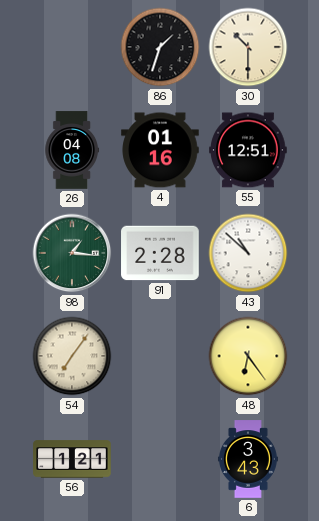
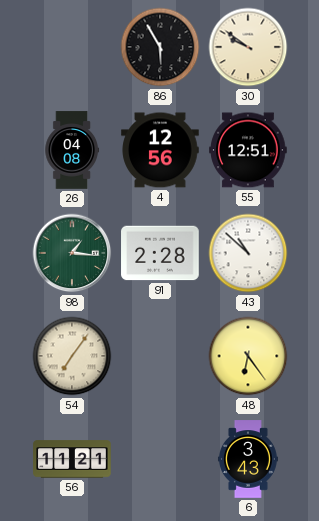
86: 1:33 -> 5:55
30: 10:30 -> 9:51
4: 01:16 -> 12:56
56: 1:21 -> 11:21
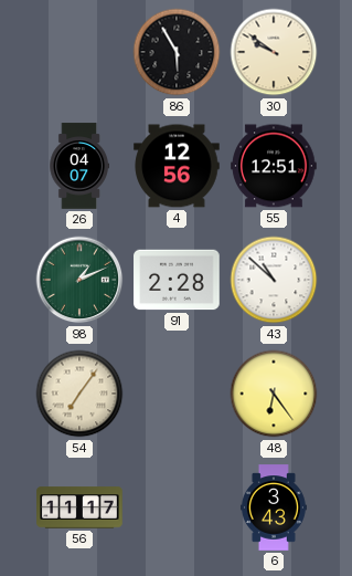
26: 04:08 -> 04:07
98: 1:16 -> 1:11
56: 11:21 -> 11:17
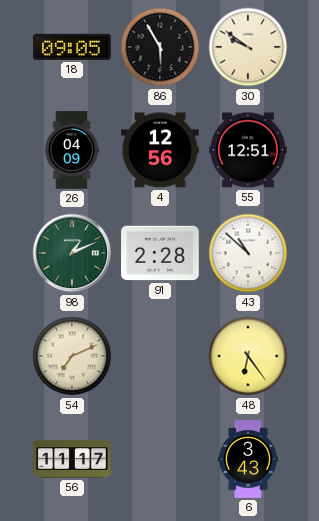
18: none -> 09:05
26: 04:07 -> 04:09
54: 7:06 -> 7:11
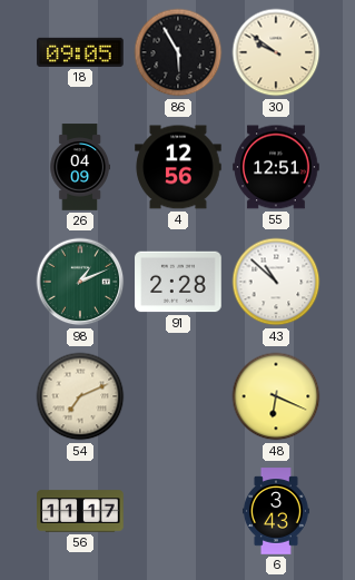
48: 6:24 -> 6:19
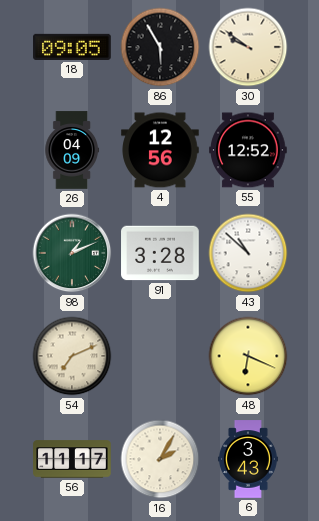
55: 12:51 -> 12:52
91: 2:28 -> 3:28
16: none -> 2:05
